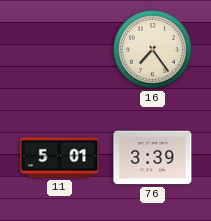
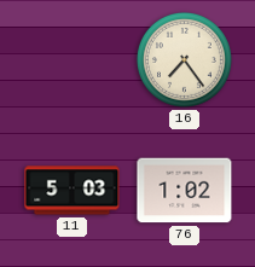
11: 5:01 -> 5:03
76: 3:39 -> 1:02
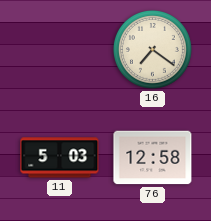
16: 7:24 -> 7:21
76: 1:02 -> 12:58
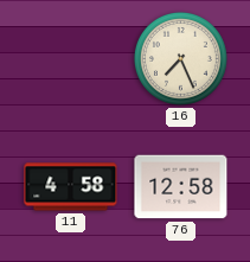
16: 7:21 -> 7:26
11: 5:03 -> 4:58
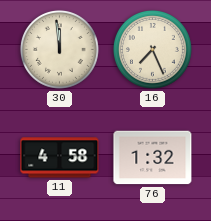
30: none -> 11:59
76: 12:58 -> 1:32
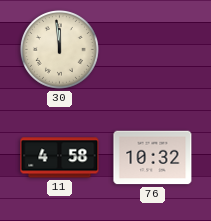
16: 7:26 -> none
76: 1:32 -> 10:32
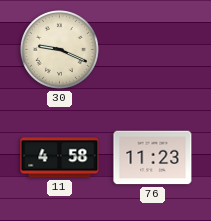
30: 11:59 -> 9:19
76: 10:32 -> 11:23
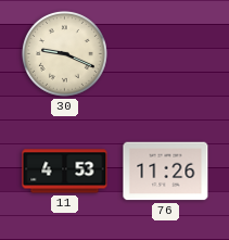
11: 4:58 -> 4:53
76: 11:23 -> 11:26
